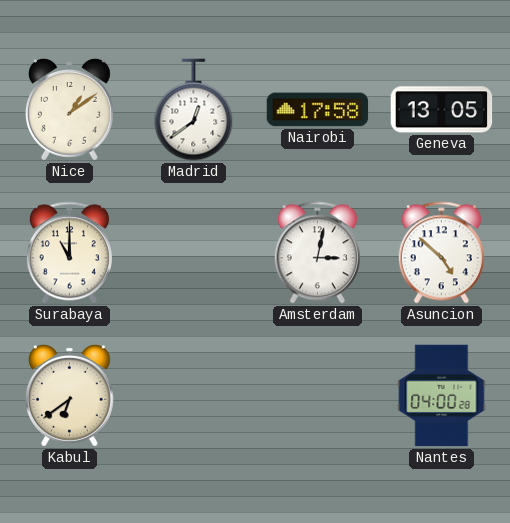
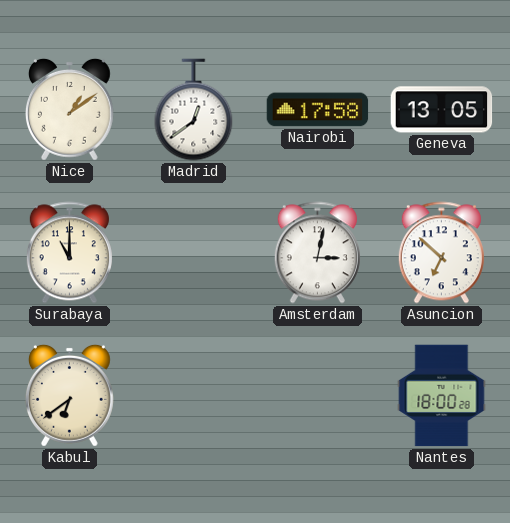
Asuncion: 4:52 -> 6:52
Nantes: 04:00 -> 18:00
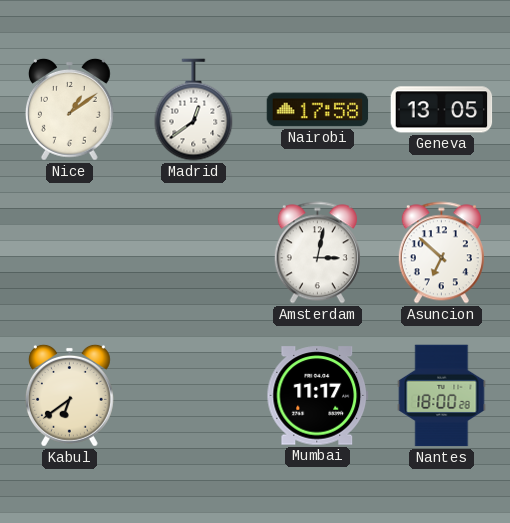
Surabaya: 11:00 -> none
Mumbai: none -> 11:17
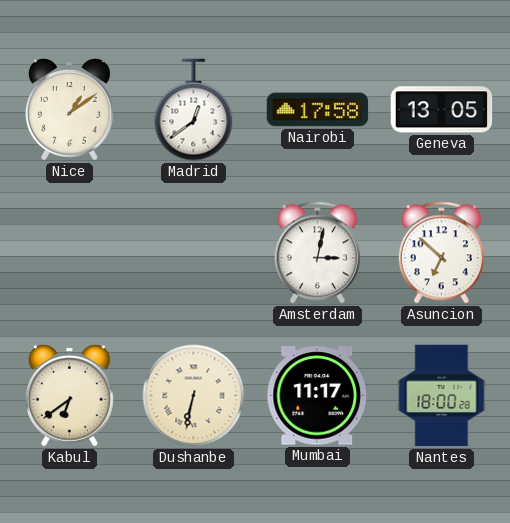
Dushanbe: none -> 6:32
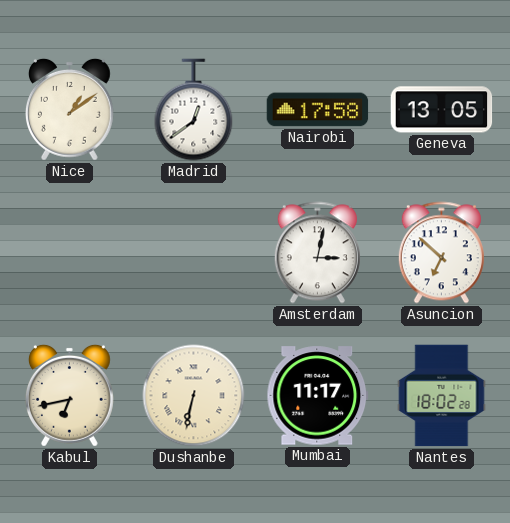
Kabul: 6:39 -> 6:43
Nantes: 18:00 -> 18:02
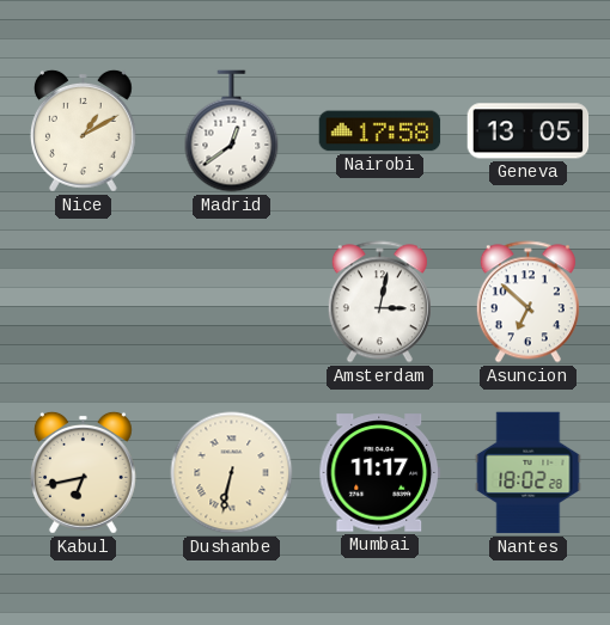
Nice: 1:09 -> 1:10
